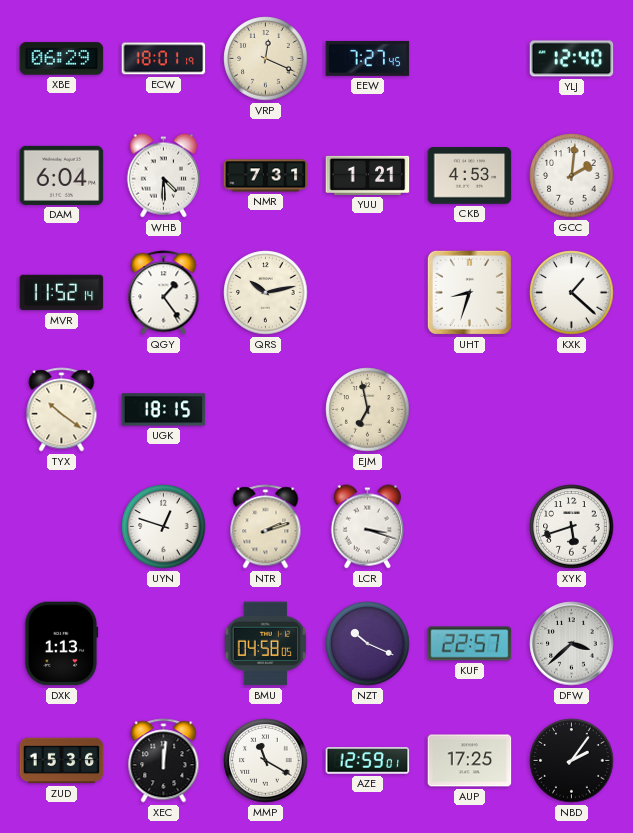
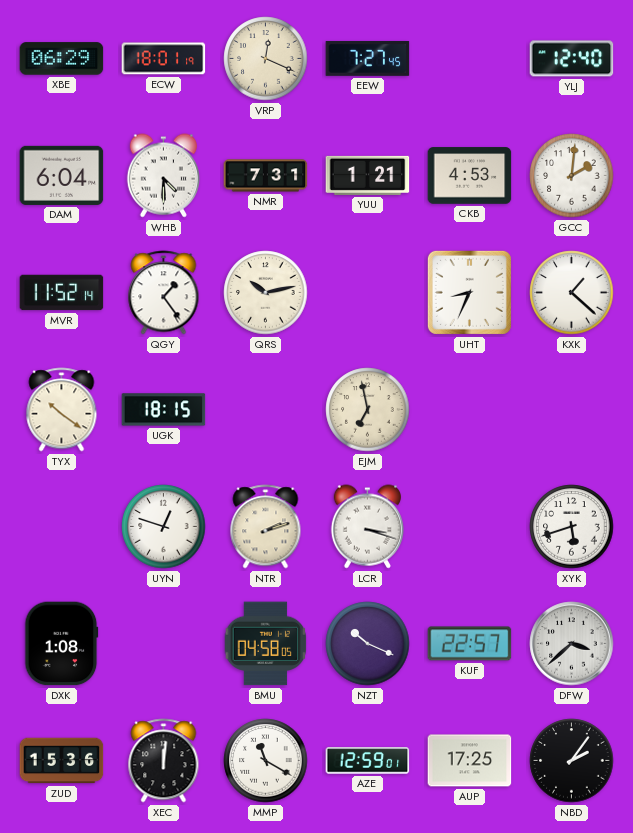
UHT: 8:33 -> 8:34
DXK: 1:13 -> 1:08
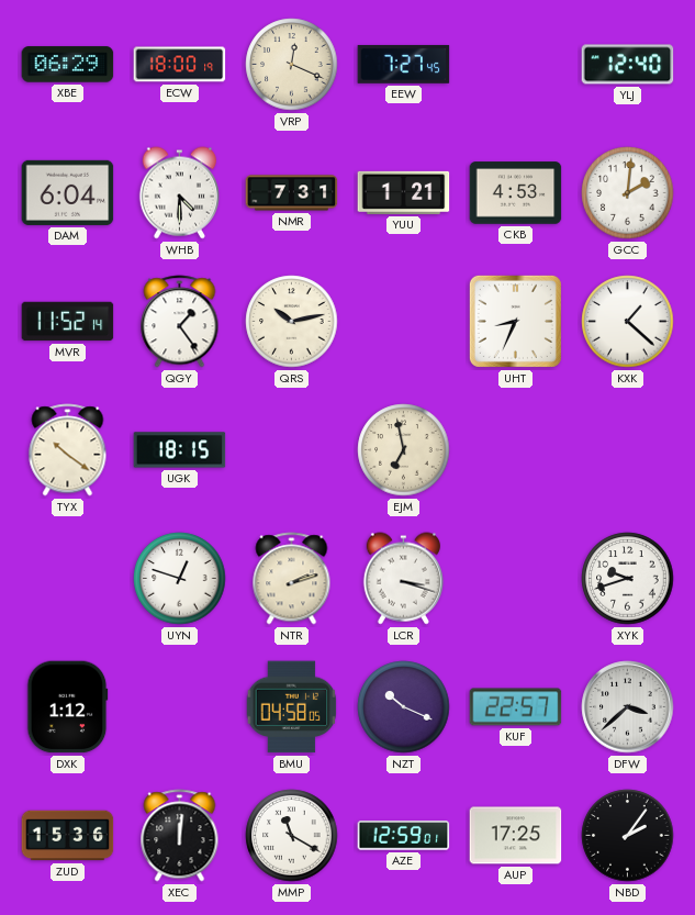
ECW: 18:01 -> 18:00
XYK: 5:42 -> 9:42
DXK: 1:08 -> 1:12
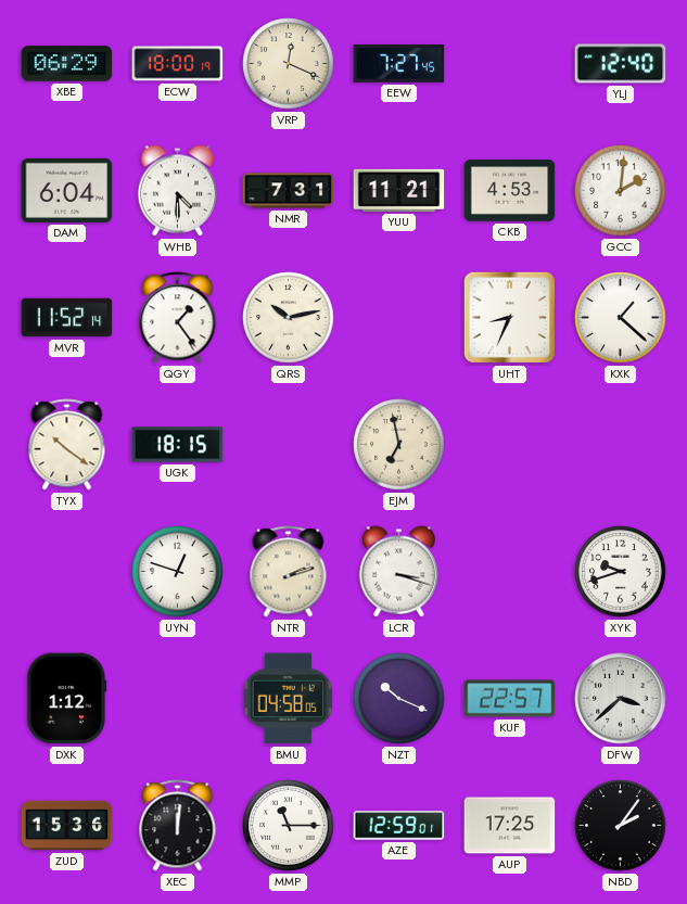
YUU: 1:21 -> 11:21
MMP: 11:20 -> 11:15
